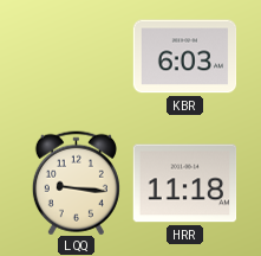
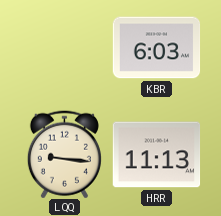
HRR: 11:18 -> 11:13
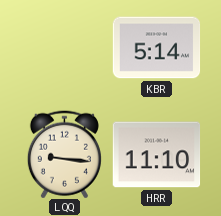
KBR: 6:03 -> 5:14
HRR: 11:13 -> 11:10
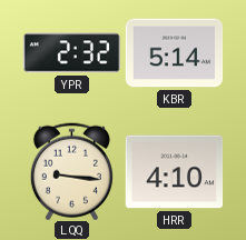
YPR: none -> 2:32
HRR: 11:10 -> 4:10
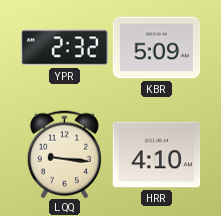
KBR: 5:14 -> 5:09
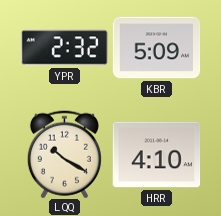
LQQ: 9:16 -> 10:20
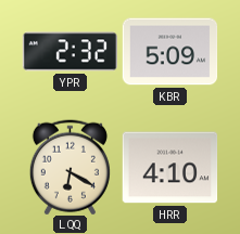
LQQ: 10:20 -> 6:20
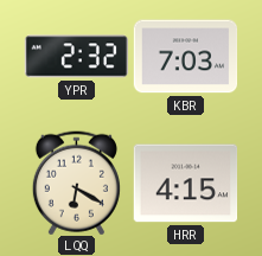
KBR: 5:09 -> 7:03
HRR: 4:10 -> 4:15
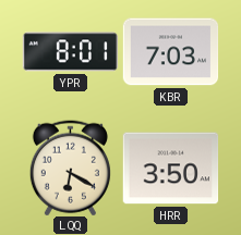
YPR: 2:32 -> 8:01
HRR: 4:15 -> 3:50
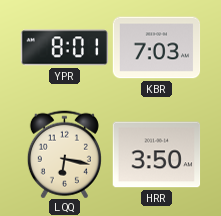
LQQ: 6:20 -> 6:17
